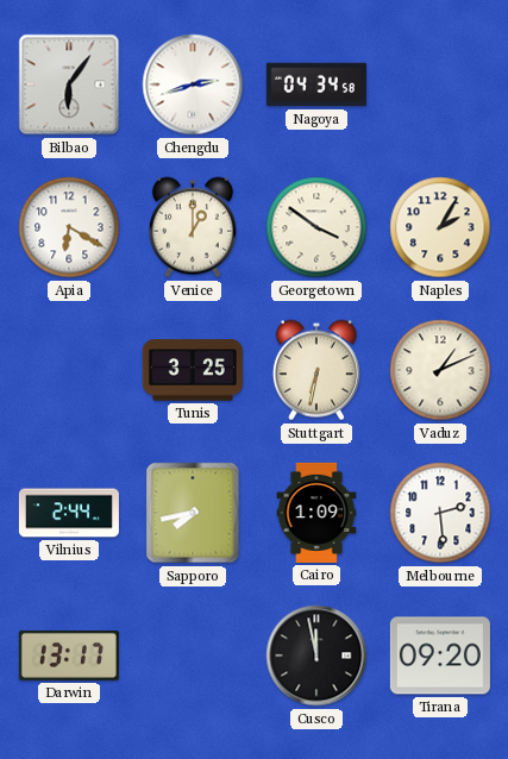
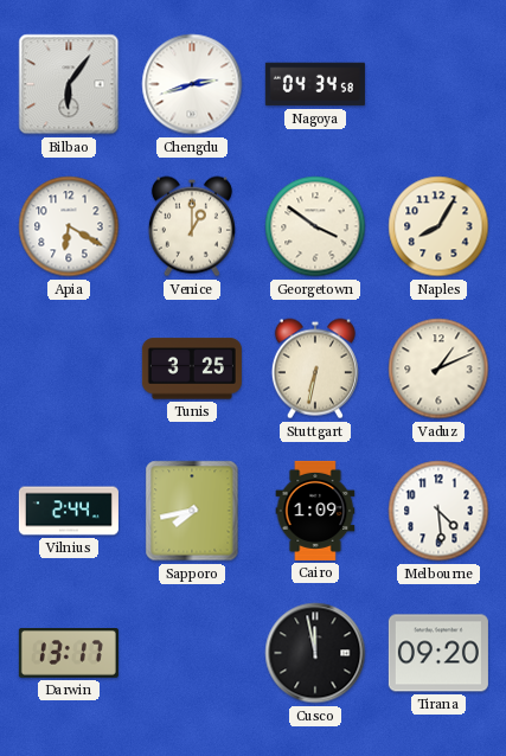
Naples: 2:05 -> 8:05
Melbourne: 2:29 -> 4:29
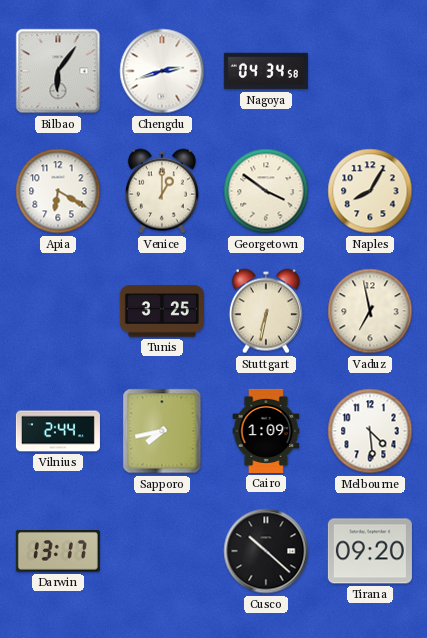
Vaduz: 1:11 -> 6:58
Cusco: 11:58 -> 10:22
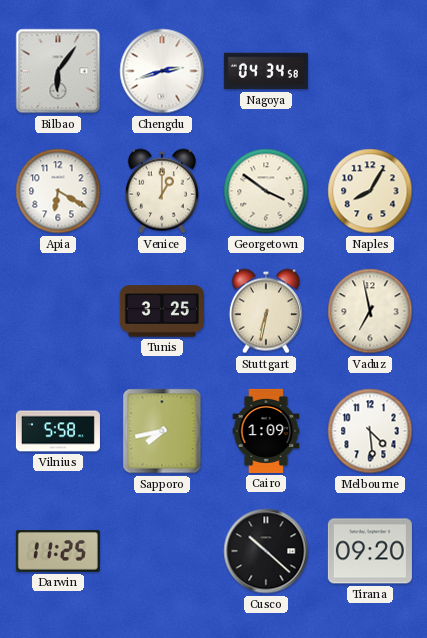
Vilnius: 2:44 -> 5:58
Darwin: 13:17 -> 11:25
